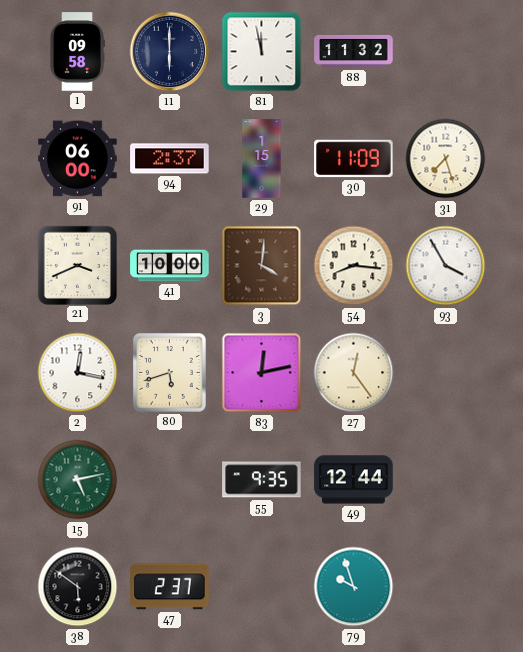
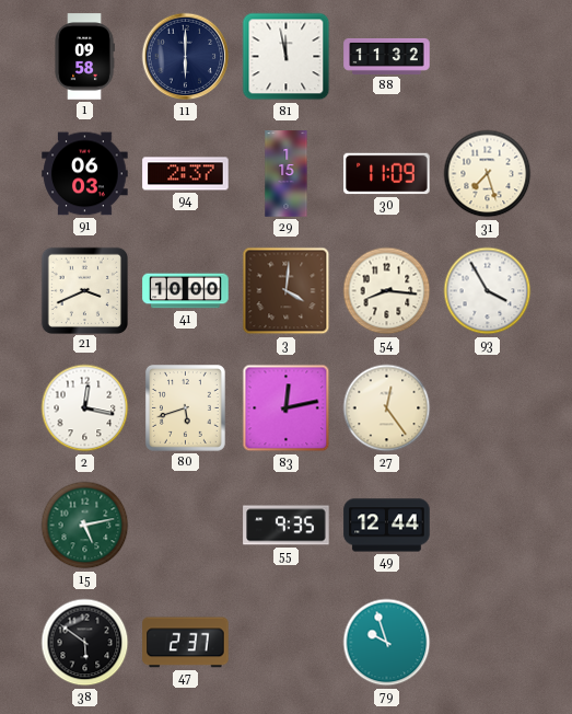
91: 06:00 -> 06:03
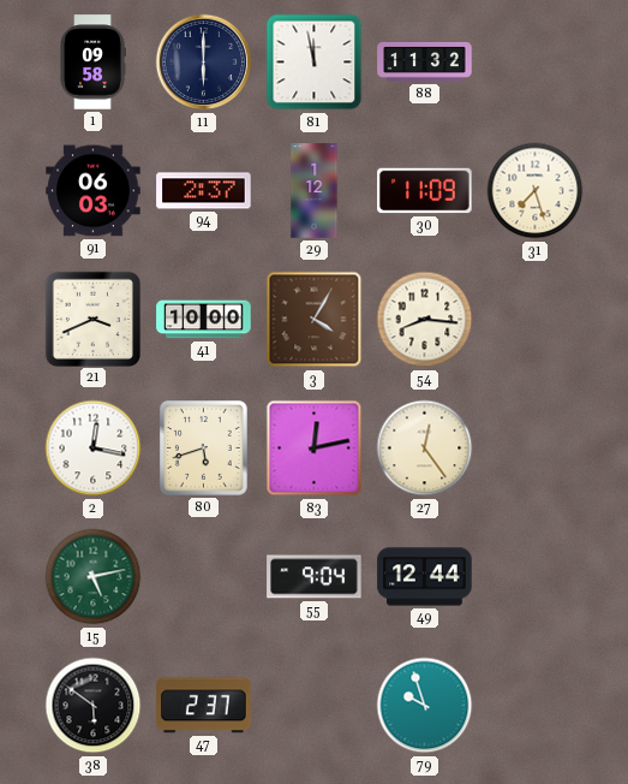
29: 1:15 -> 1:12
3: 4:01 -> 4:05
93: 3:55 -> none
55: 9:35 -> 9:04
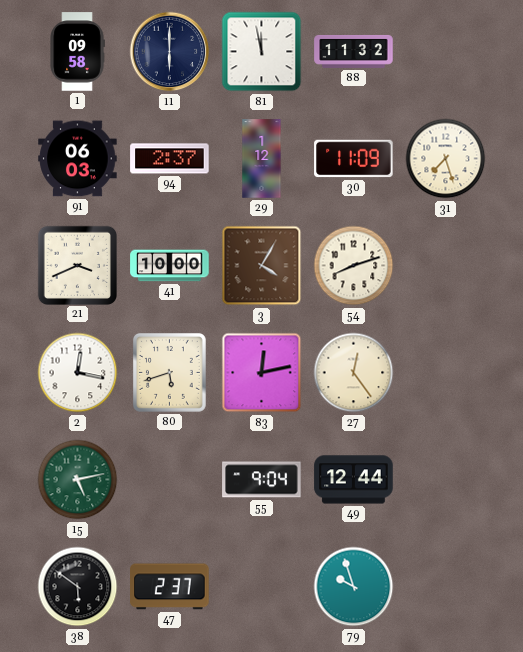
54: 8:16 -> 8:12
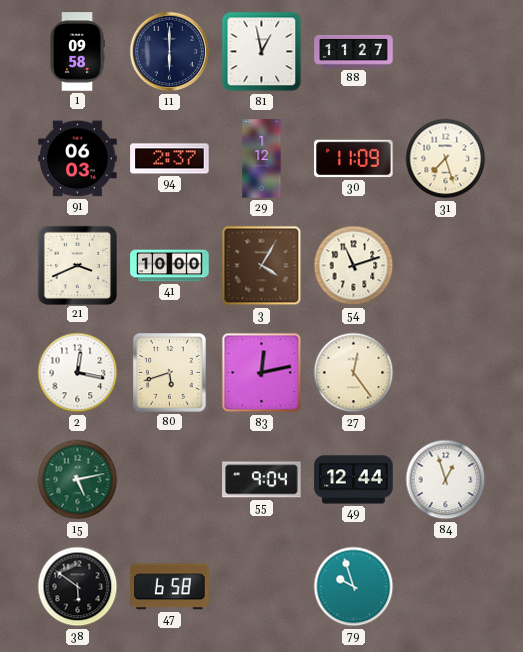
81: 11:58 -> 12:58
88: 11:32 -> 11:27
54: 8:12 -> 11:12
84: none -> 12:57
47: 2:37 -> 6:58
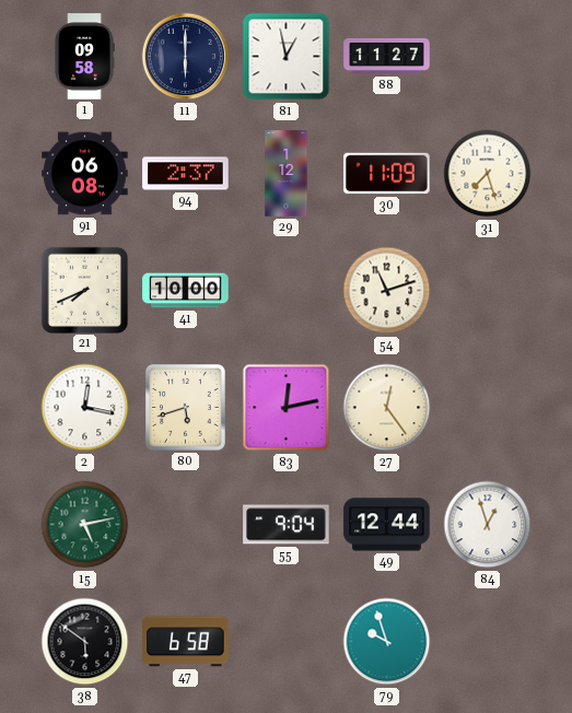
91: 06:03 -> 06:08
21: 3:41 -> 7:41
3: 4:05 -> none
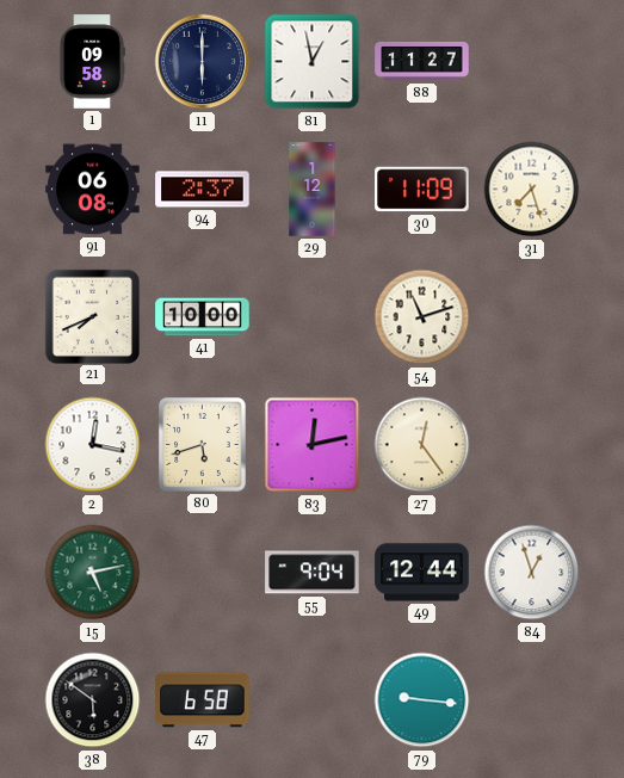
79: 9:57 -> 9:16
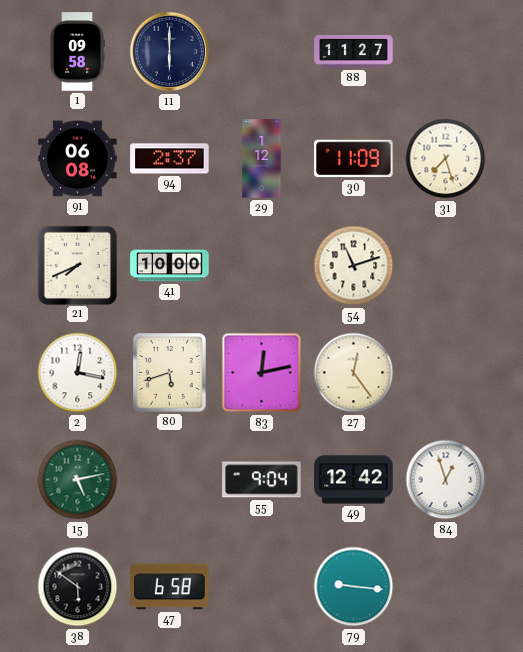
81: 12:58 -> none
49: 12:44 -> 12:42
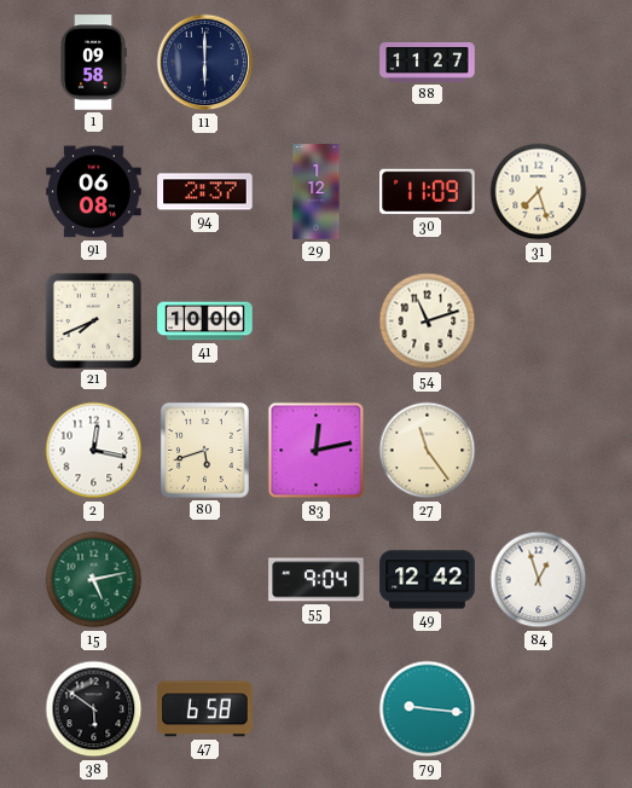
27: 12:24 -> 11:24
